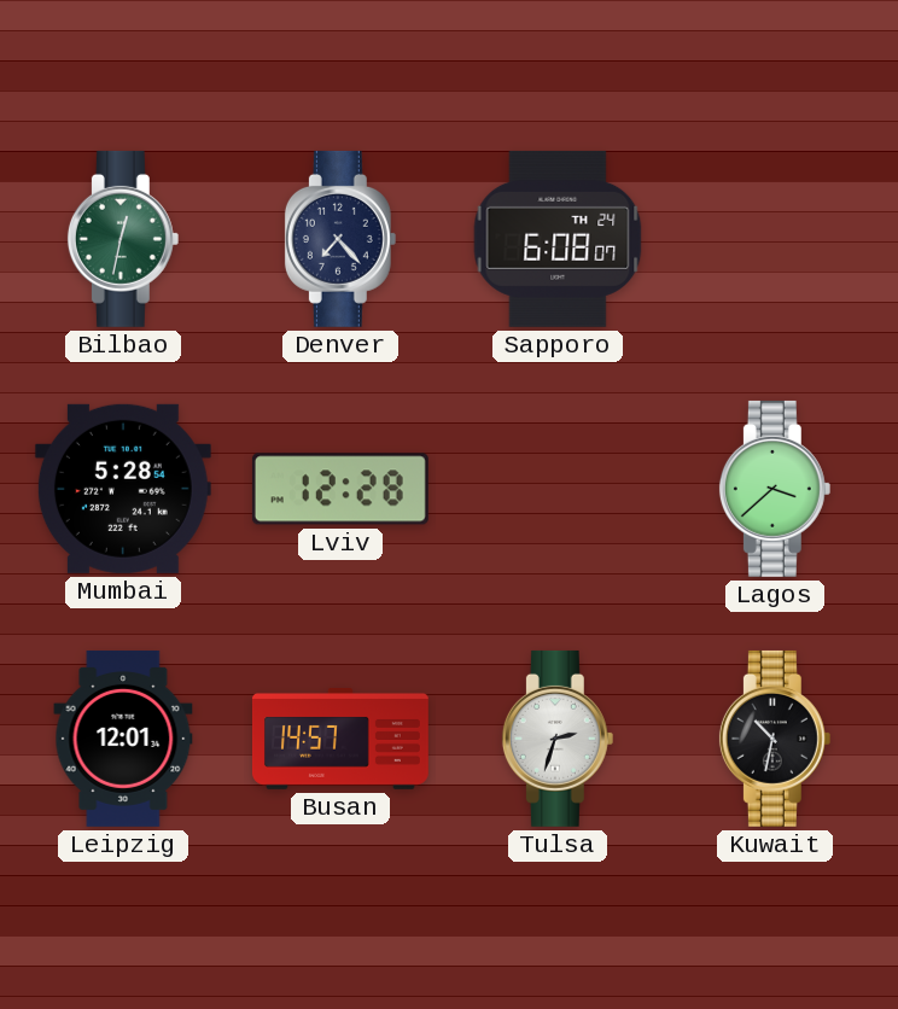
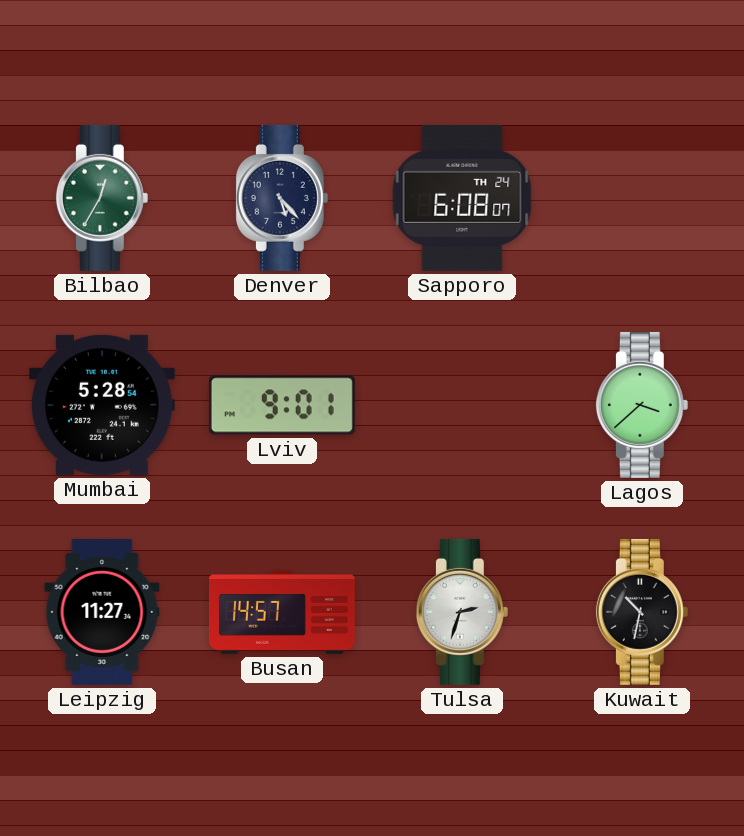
Bilbao: 12:32 -> 12:35
Denver: 7:23 -> 5:23
Lviv: 12:28 -> 9:01
Leipzig: 12:01 -> 11:27
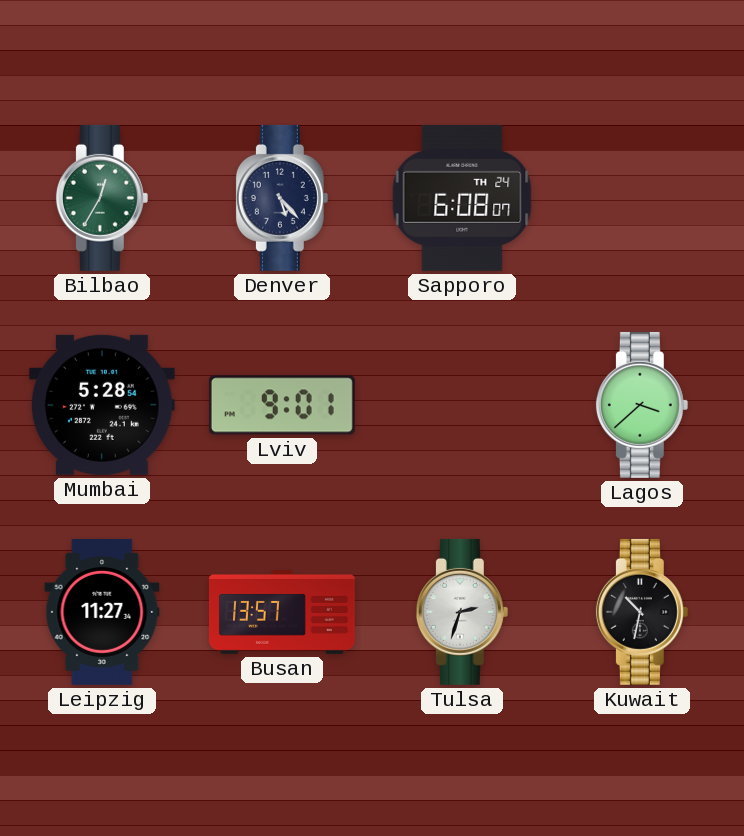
Busan: 14:57 -> 13:57
